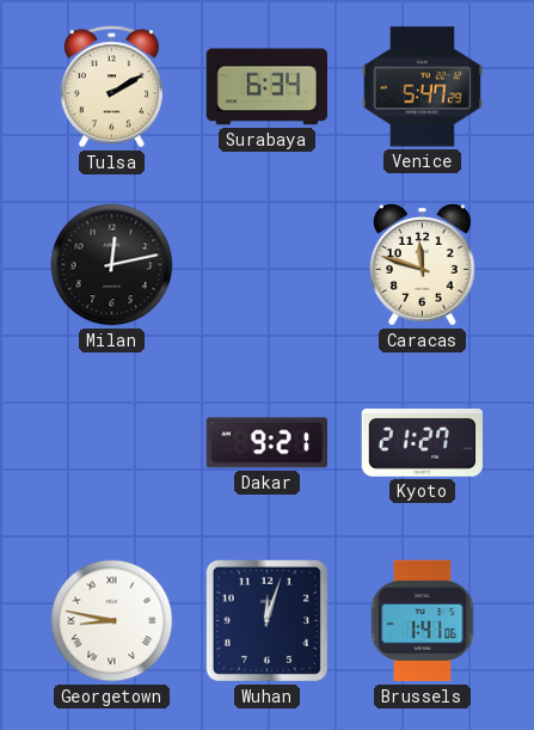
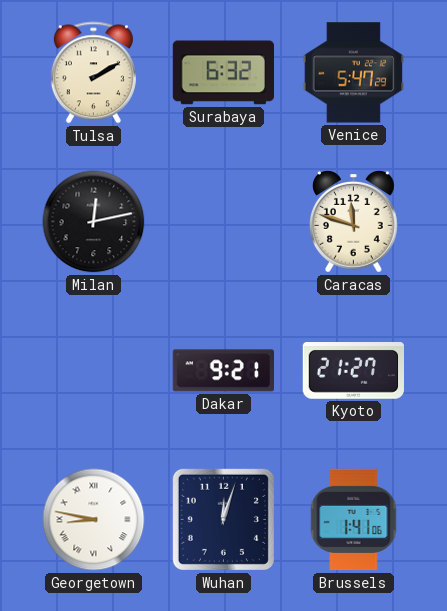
Surabaya: 6:34 -> 6:32
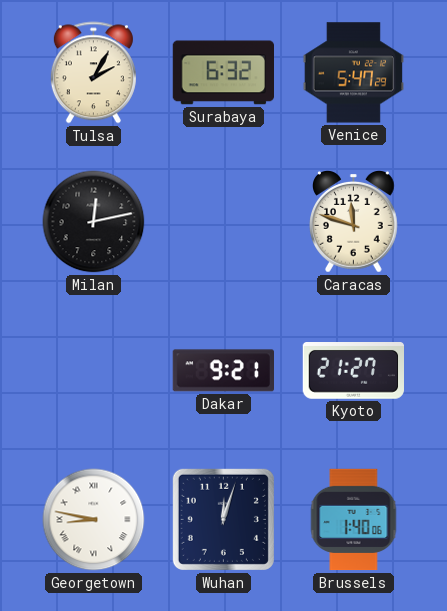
Tulsa: 2:10 -> 2:05
Brussels: 1:41 -> 1:40
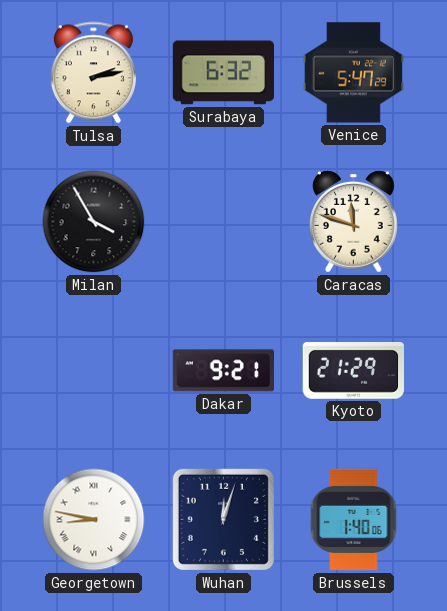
Tulsa: 2:05 -> 2:13
Milan: 12:13 -> 3:55
Kyoto: 21:27 -> 21:29
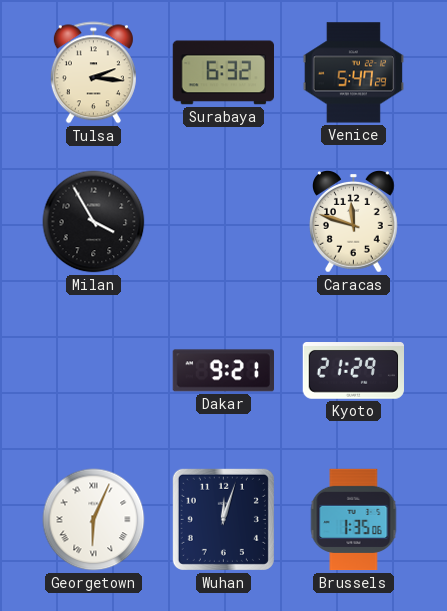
Tulsa: 2:13 -> 2:16
Georgetown: 8:47 -> 6:04
Brussels: 1:40 -> 1:35
